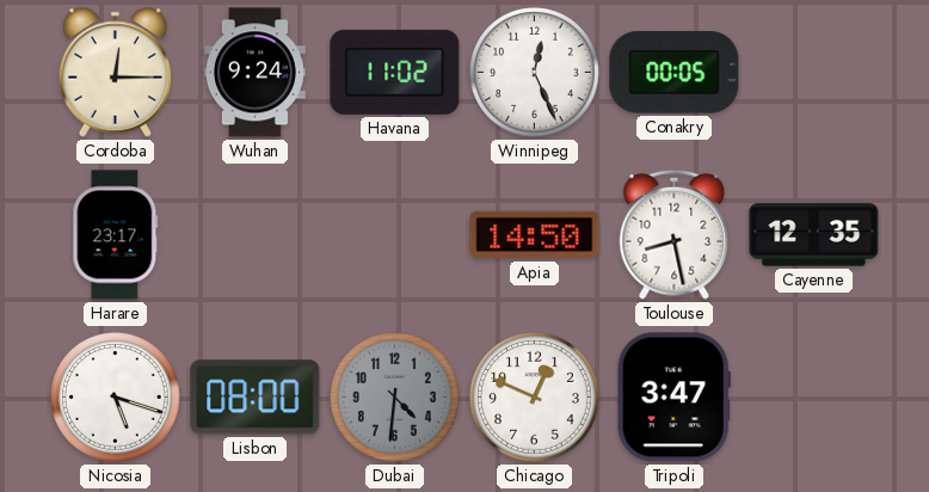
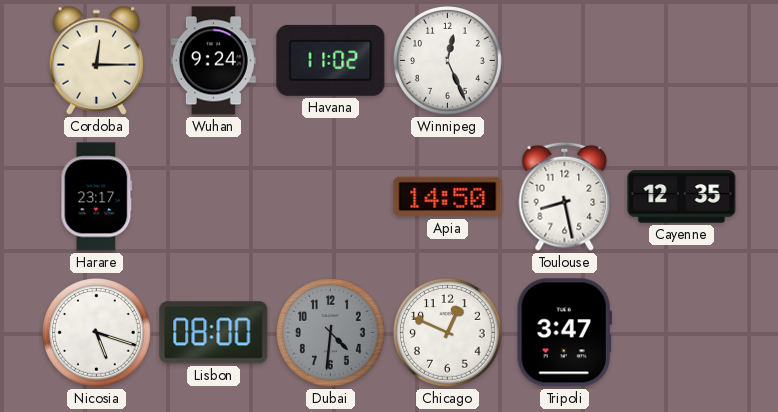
Conakry: 00:05 -> none
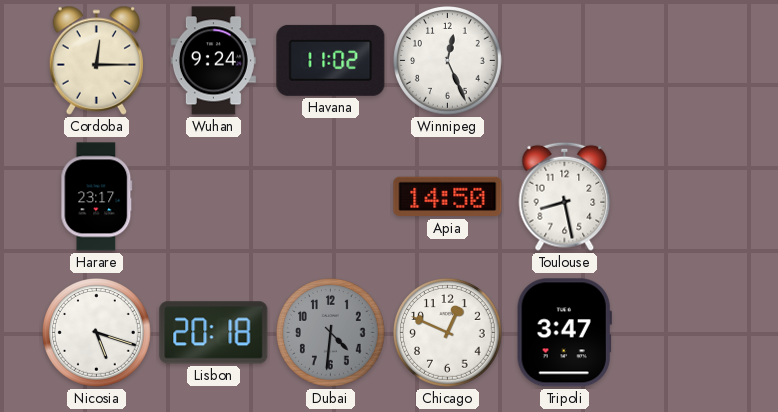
Cayenne: 12:35 -> none
Lisbon: 08:00 -> 20:18
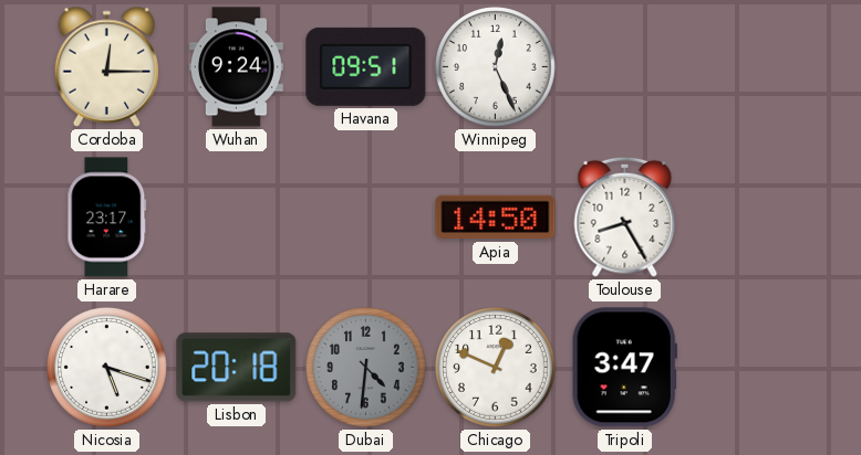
Havana: 11:02 -> 09:51
Toulouse: 8:28 -> 8:25
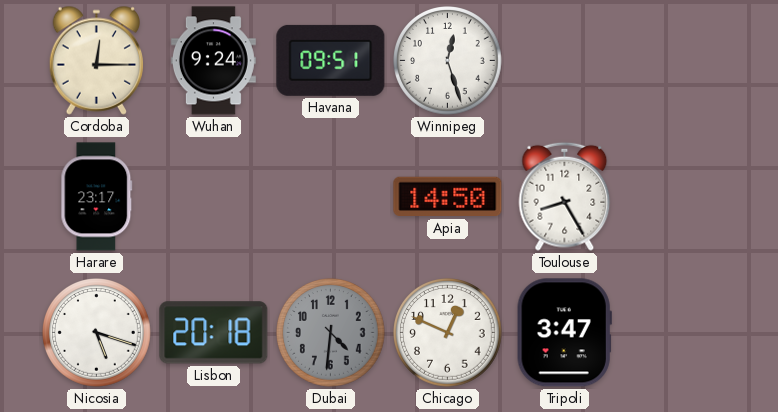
Winnipeg: 12:26 -> 12:27
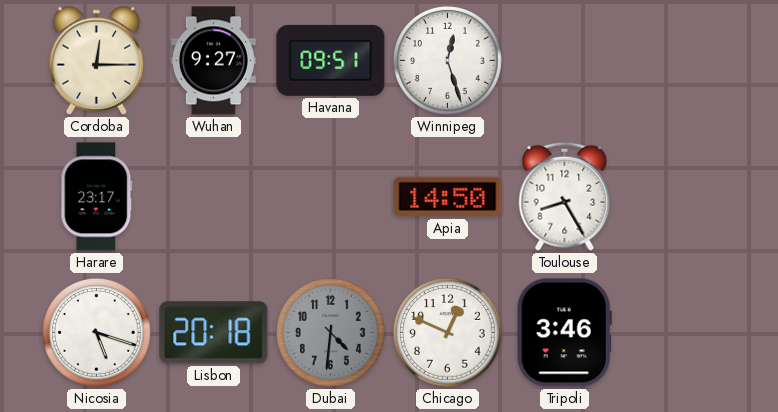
Wuhan: 9:24 -> 9:27
Tripoli: 3:47 -> 3:46
